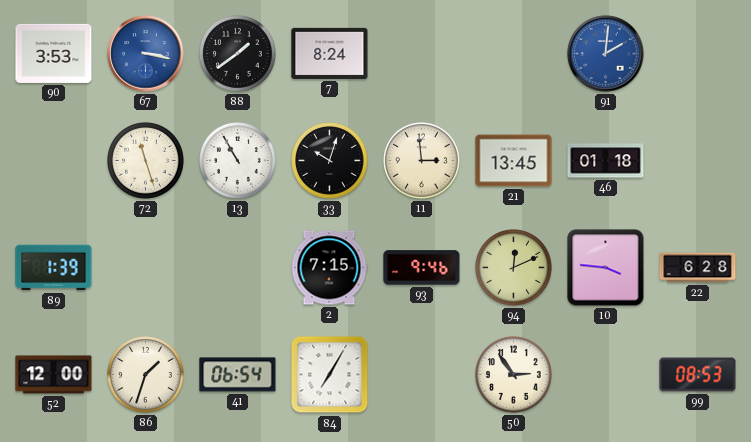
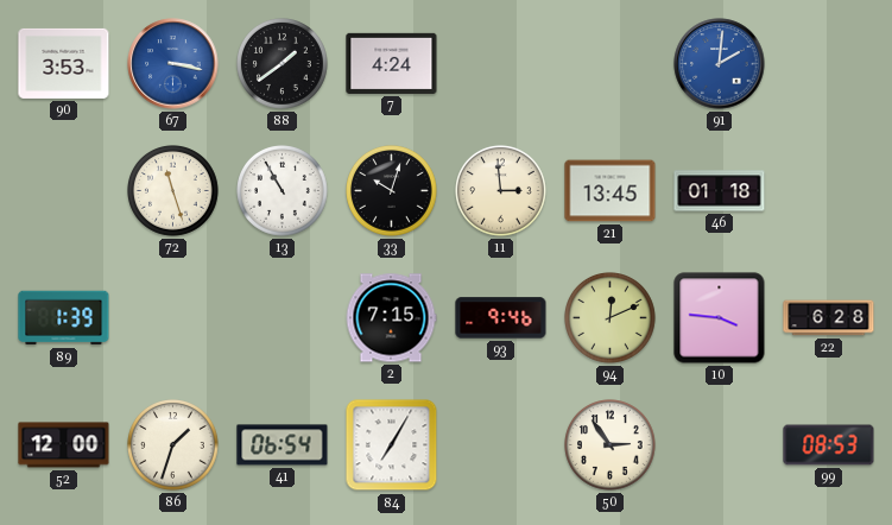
7: 8:24 -> 4:24
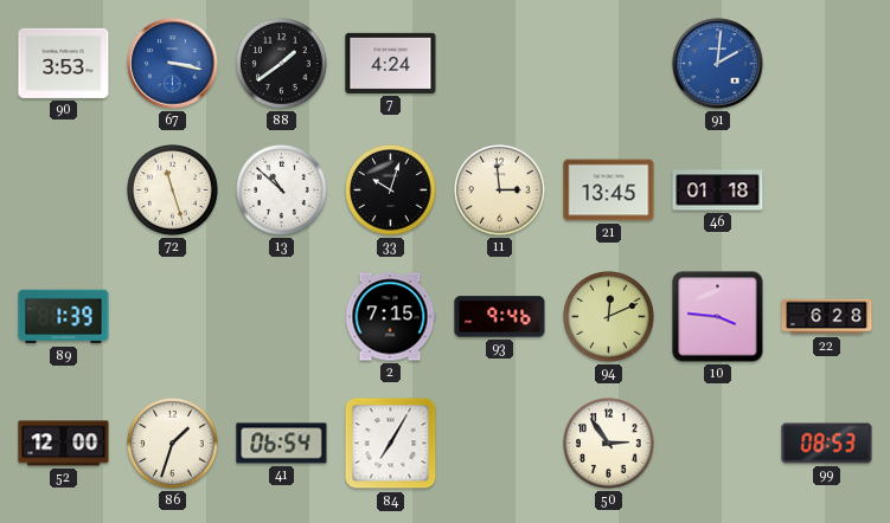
13: 10:55 -> 10:52
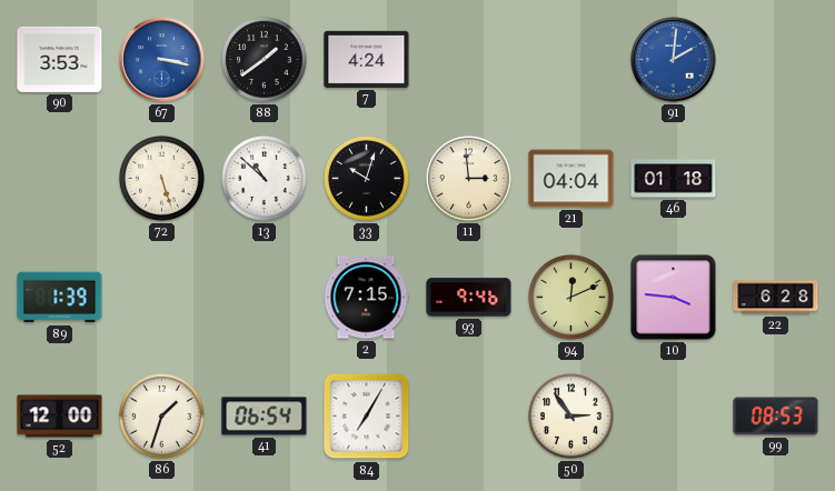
72: 11:27 -> 5:27
21: 13:45 -> 04:04
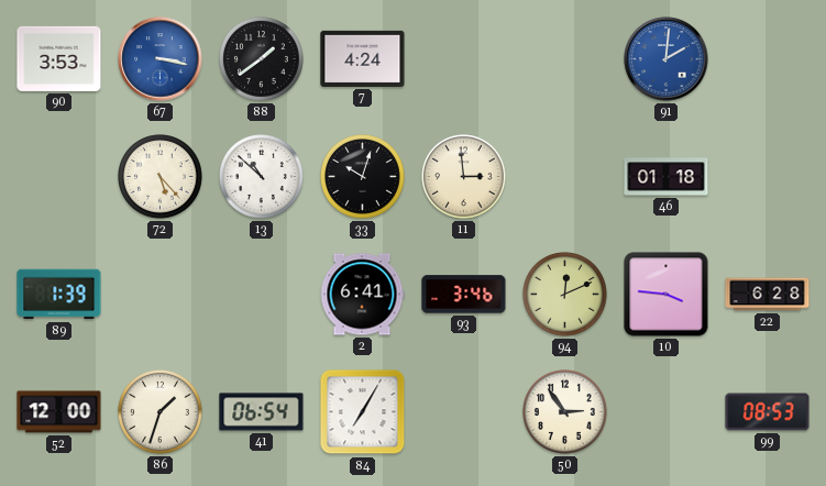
72: 5:27 -> 5:23
21: 04:04 -> none
2: 7:15 -> 6:41
93: 9:46 -> 3:46
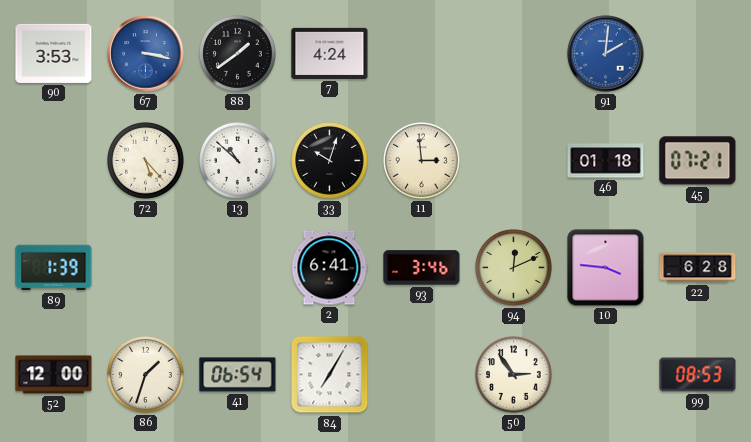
45: none -> 07:21
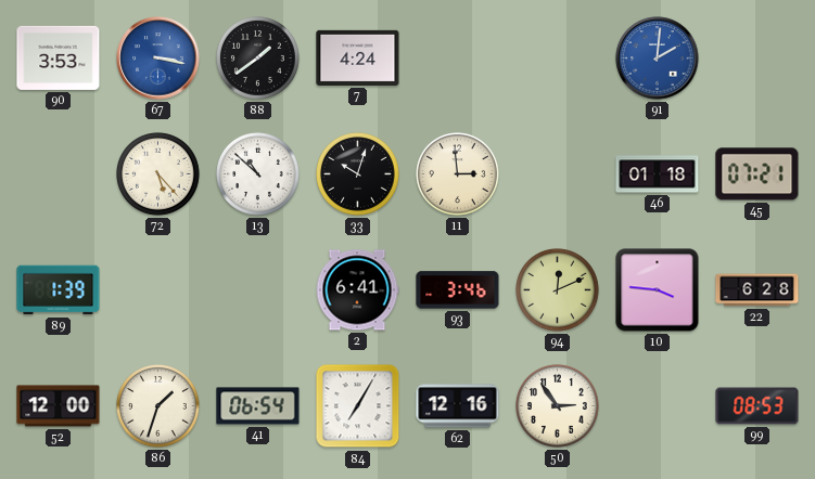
62: none -> 12:16
